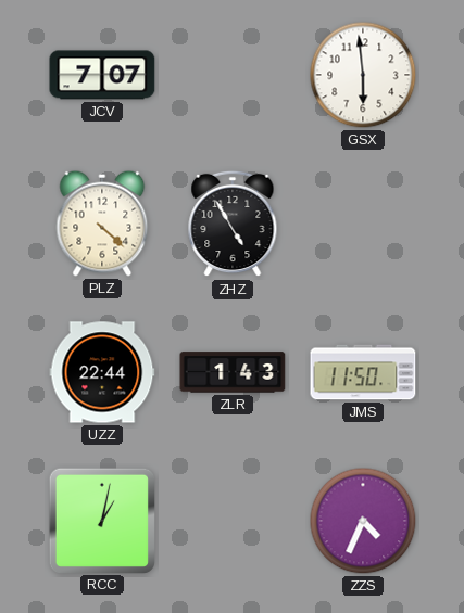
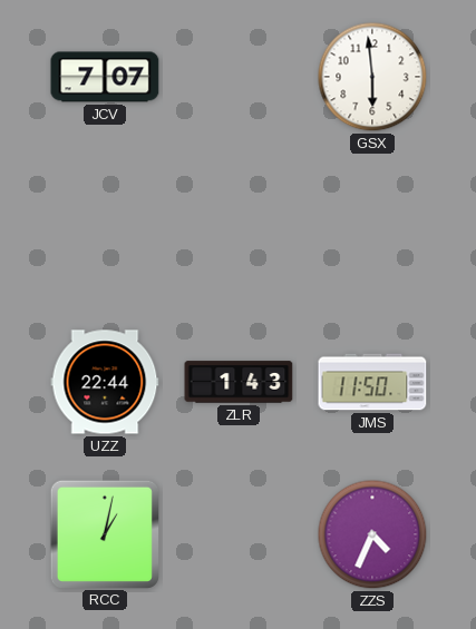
PLZ: 4:22 -> none
ZHZ: 4:55 -> none
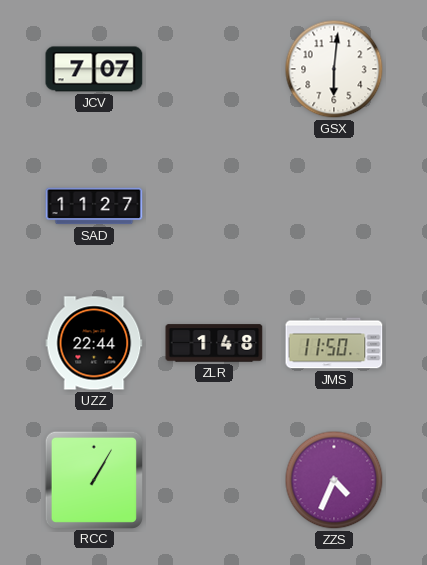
GSX: 5:59 -> 6:01
SAD: none -> 11:27
ZLR: 1:43 -> 1:48
RCC: 1:02 -> 1:05
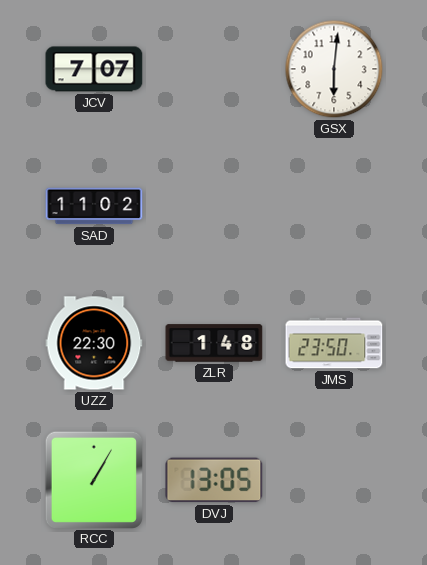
SAD: 11:27 -> 11:02
UZZ: 22:44 -> 22:30
JMS: 11:50 -> 23:50
DVJ: none -> 13:05
ZZS: 4:34 -> none
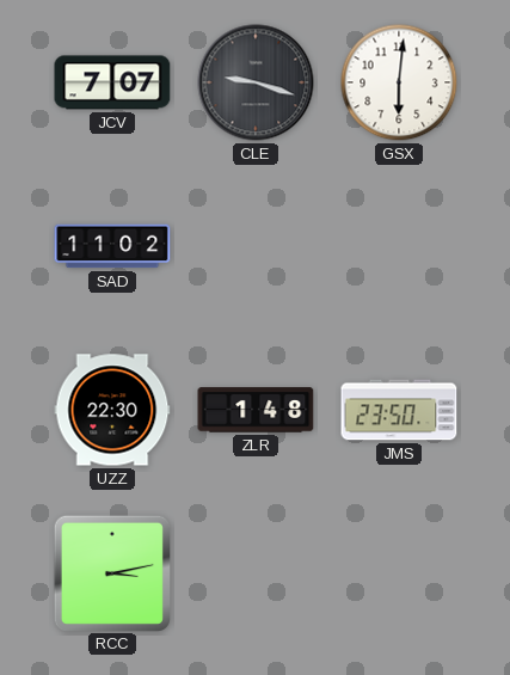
CLE: none -> 9:18
RCC: 1:05 -> 3:13
DVJ: 13:05 -> none
